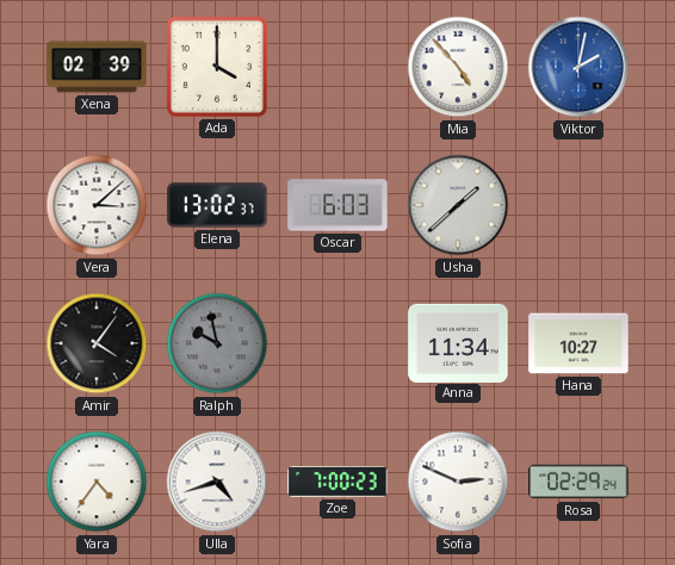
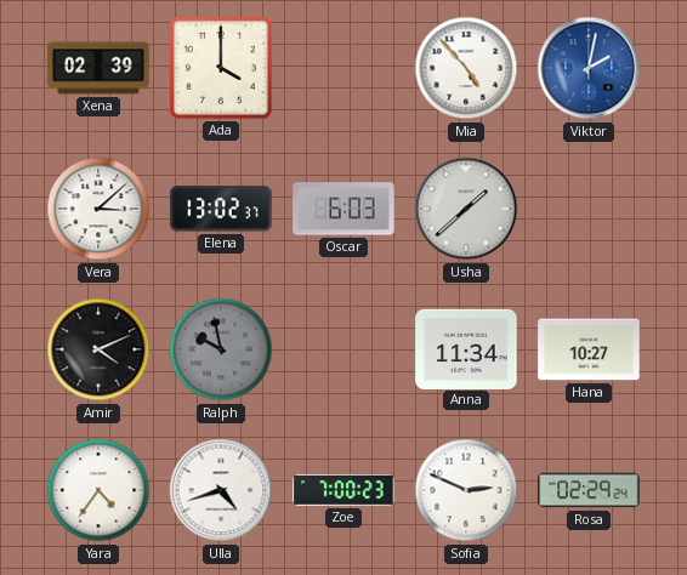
Amir: 4:06 -> 4:11
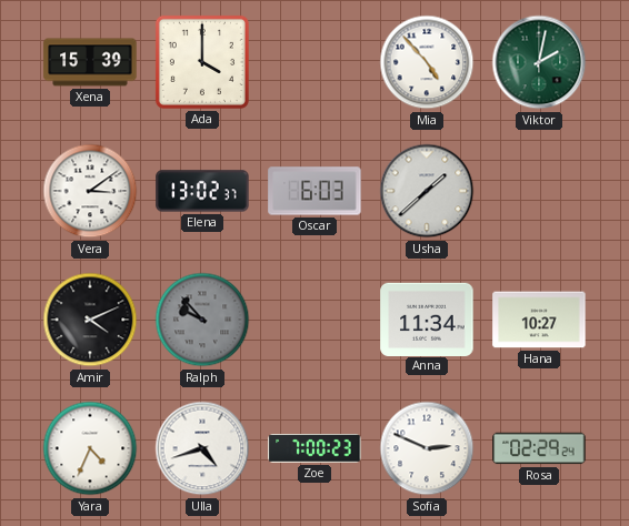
Xena: 02:39 -> 15:39
Viktor dial: blue -> green
Vera: 3:08 -> 3:09
Ralph: 9:58 -> 9:53
Yara: 4:36 -> 4:34
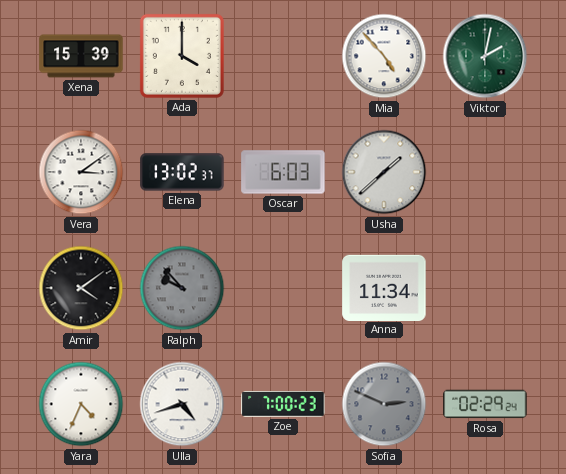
Amir: 4:11 -> 4:09
Hana: 10:27 -> none
Sofia dial: white -> grey
